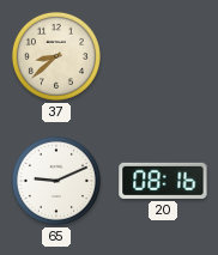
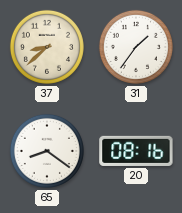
31: none -> 1:36
65: 9:11 -> 8:21
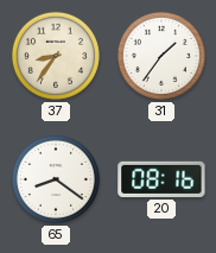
37: 8:38 -> 8:36
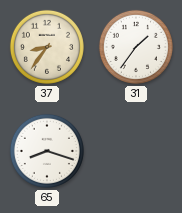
65: 8:21 -> 8:18
20: 08:16 -> none
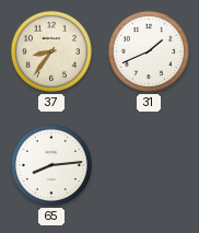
31: 1:36 -> 1:41
65: 8:18 -> 8:14
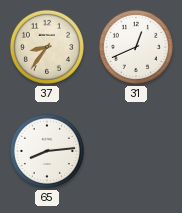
31: 1:41 -> 12:41
